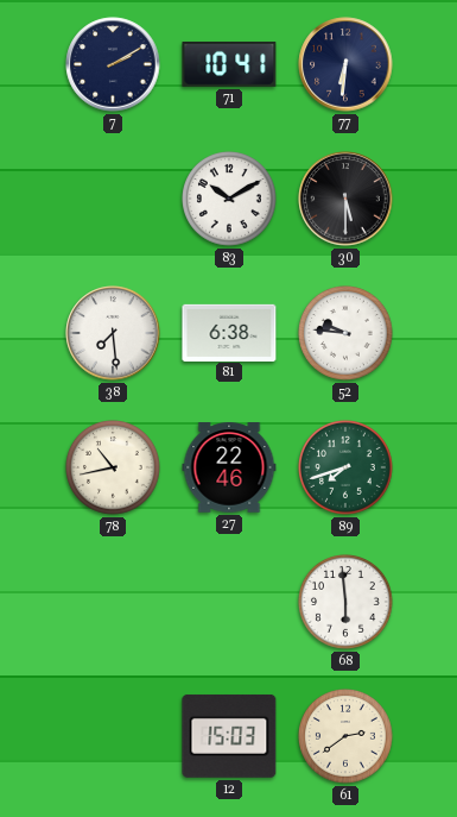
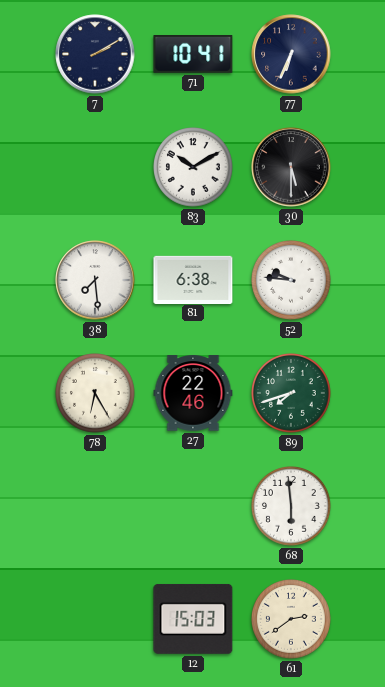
77: 6:31 -> 6:34
78: 10:43 -> 6:25
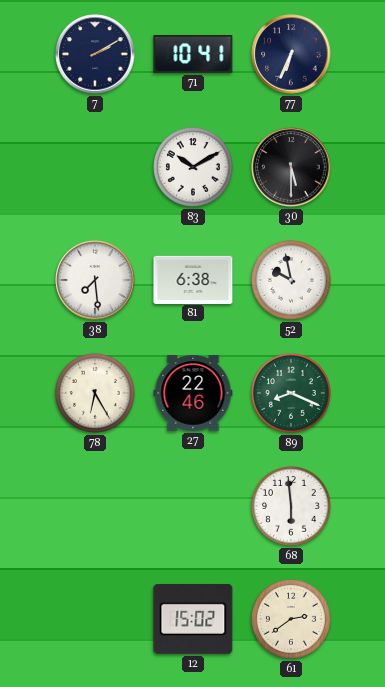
52: 9:46 -> 9:58
89: 7:42 -> 8:19
12: 15:03 -> 15:02
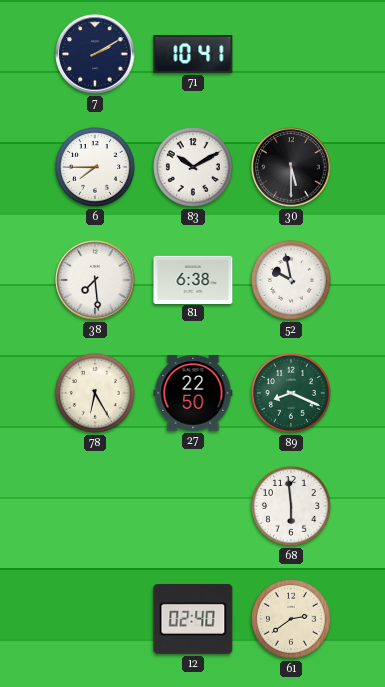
77: 6:34 -> none
6: none -> 7:45
27: 22:46 -> 22:50
12: 15:02 -> 02:40
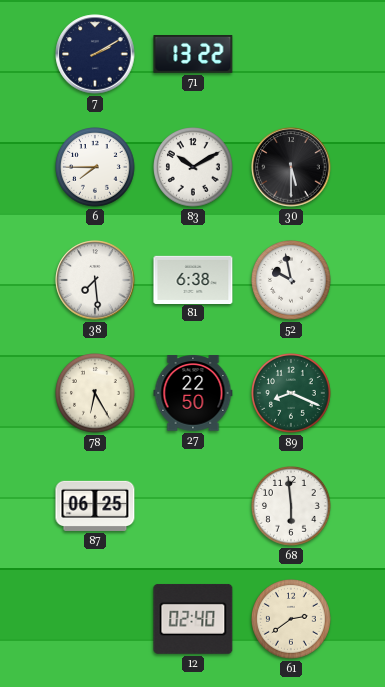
71: 10:41 -> 13:22
87: none -> 06:25
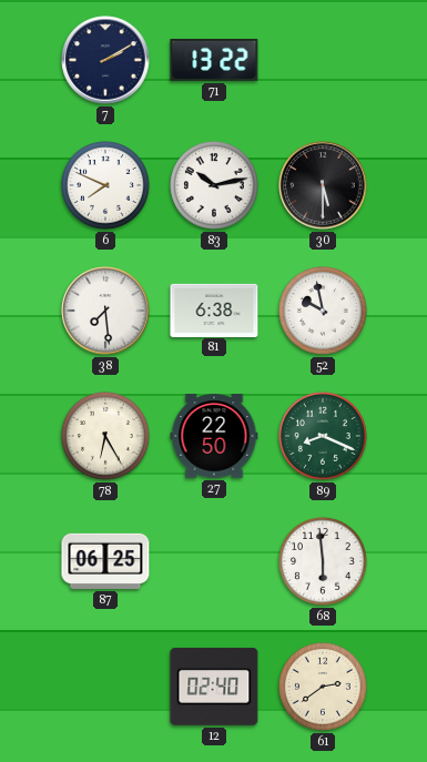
6: 7:45 -> 7:49
83: 10:10 -> 10:13
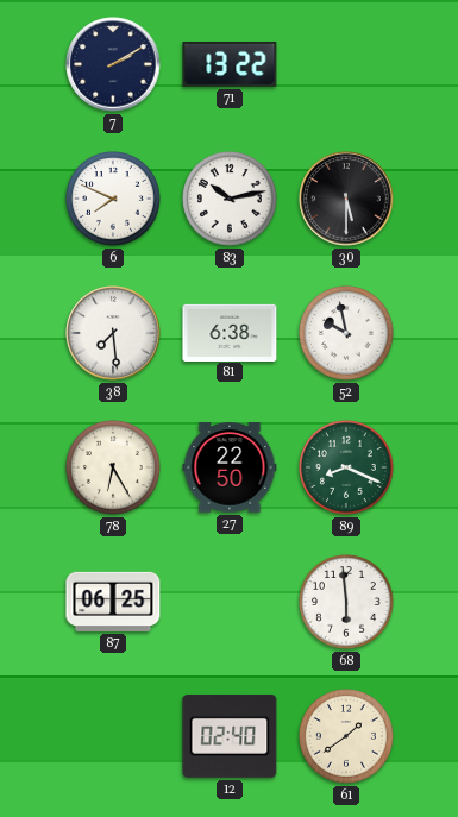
61: 2:39 -> 1:39
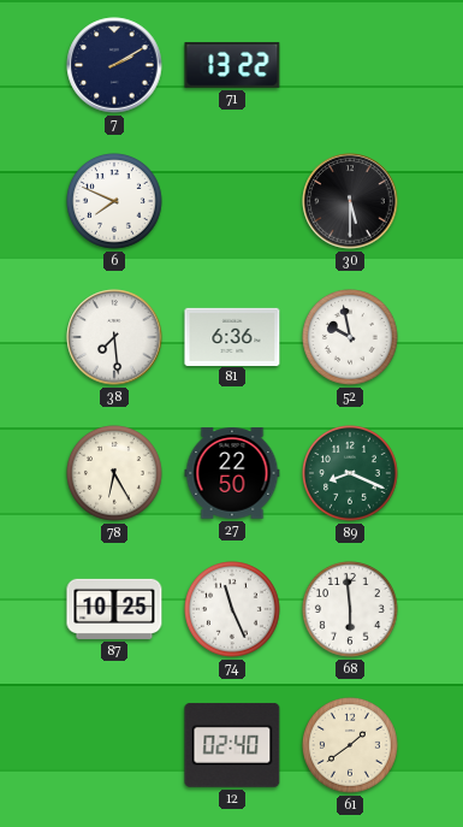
83: 10:13 -> none
81: 6:38 -> 6:36
87: 06:25 -> 10:25
74: none -> 11:26
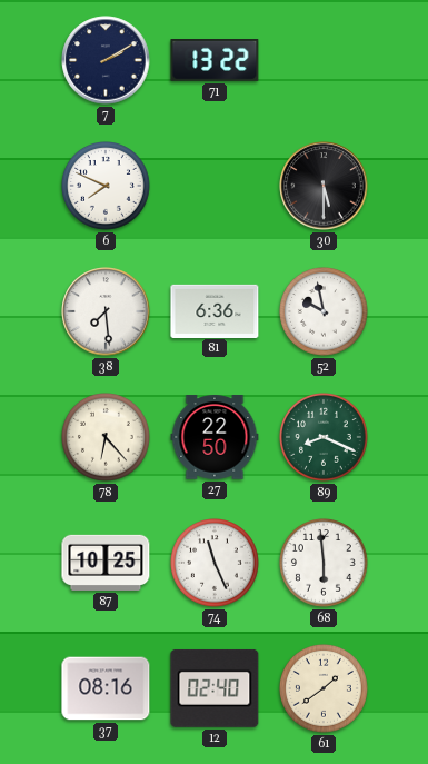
78: 6:25 -> 6:23
37: none -> 08:16
